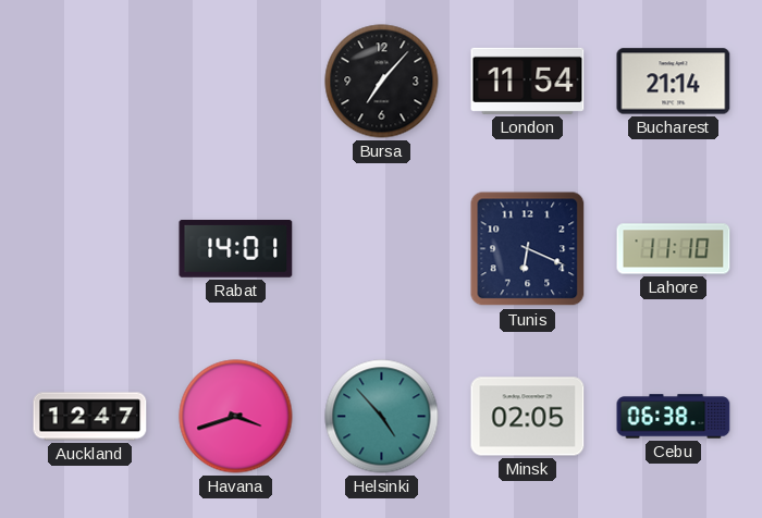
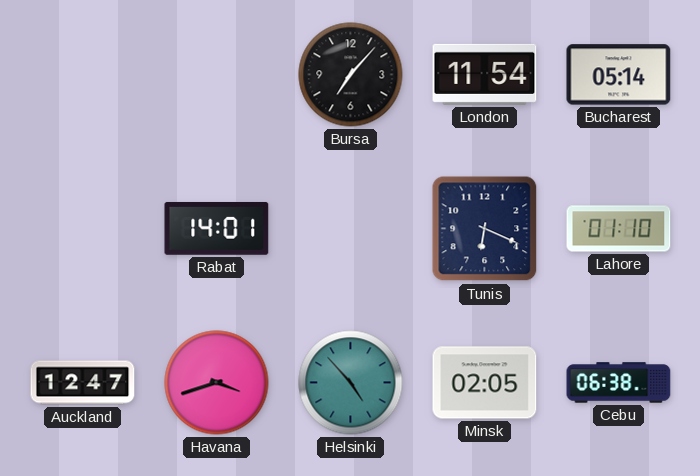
Bucharest: 21:14 -> 05:14
Lahore: 11:10 -> 01:10
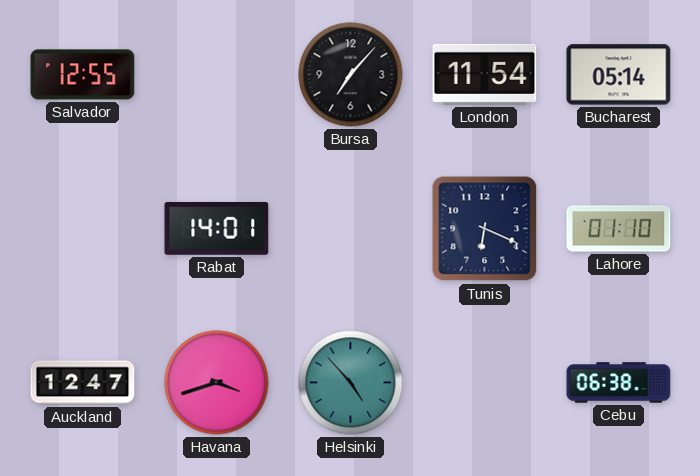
Salvador: none -> 12:55
Minsk: 02:05 -> none
